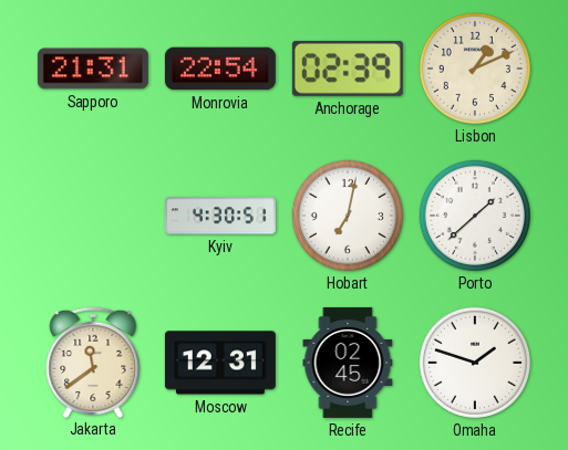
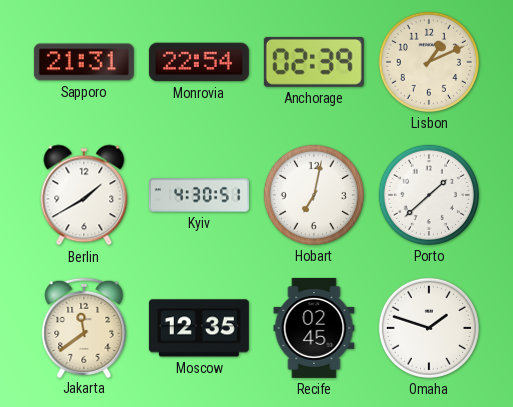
Berlin: none -> 1:40
Moscow: 12:31 -> 12:35
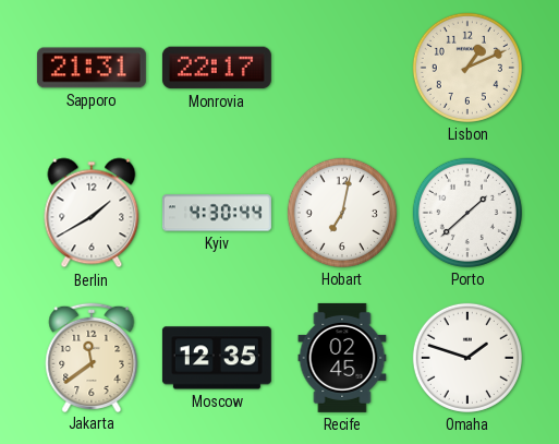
Monrovia: 22:54 -> 22:17
Anchorage: 02:39 -> none
Kyiv: 4:30:51 -> 4:30:44
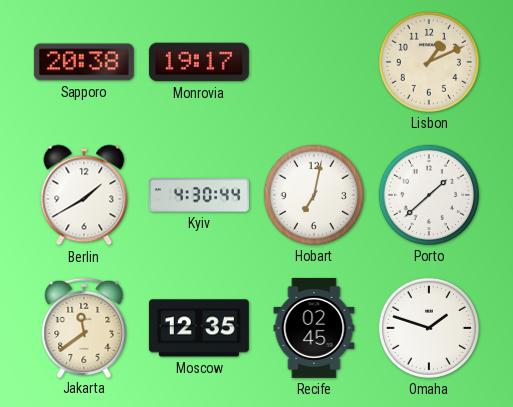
Sapporo: 21:31 -> 20:38
Monrovia: 22:17 -> 19:17
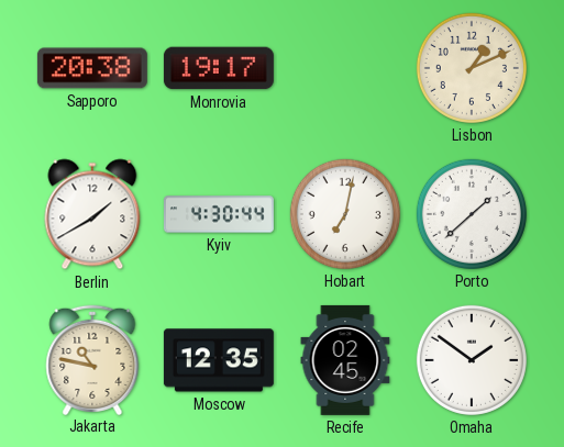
Jakarta: 11:39 -> 10:47
Omaha: 1:48 -> 1:51
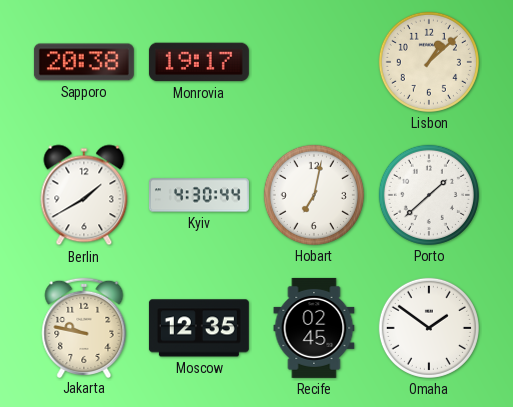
Lisbon: 1:11 -> 1:08
Jakarta: 10:47 -> 9:47
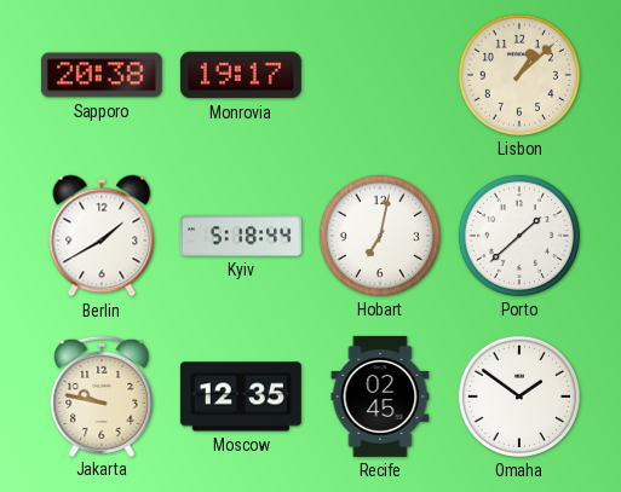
Kyiv: 4:30 -> 5:18
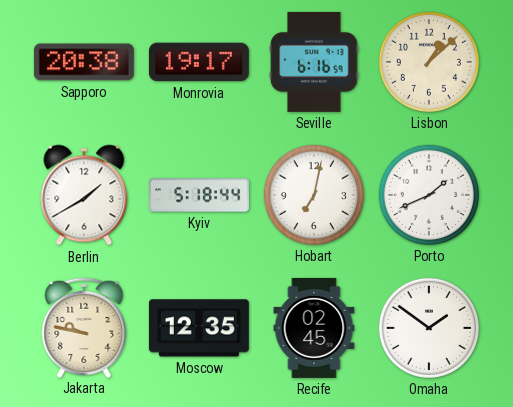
Seville: none -> 6:16
Porto: 1:38 -> 1:41
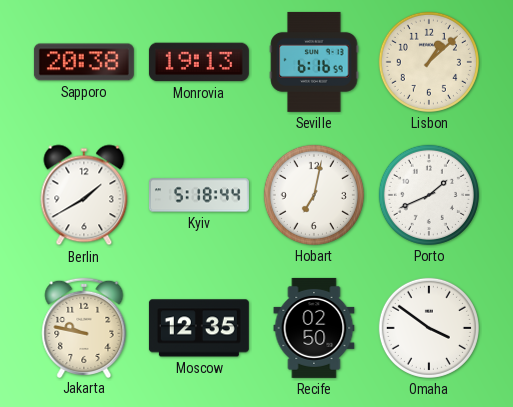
Monrovia: 19:17 -> 19:13
Recife: 02:45 -> 02:50
Omaha: 1:51 -> 3:51
